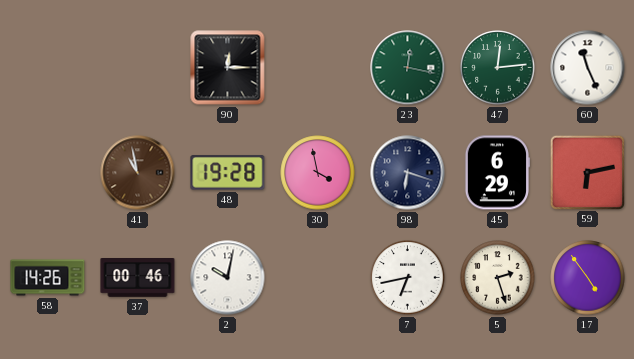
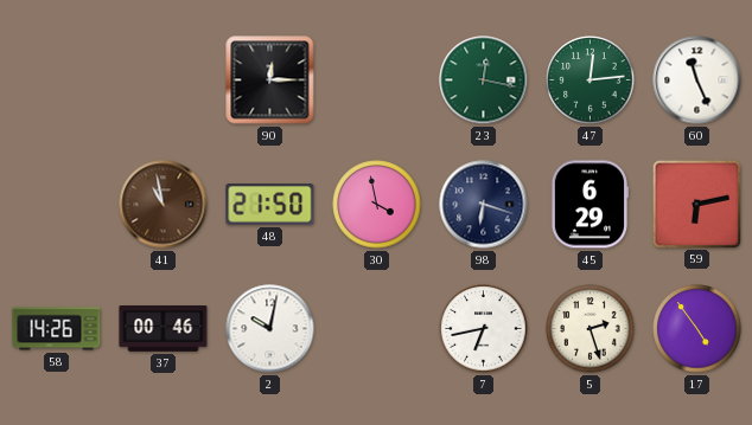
48: 19:28 -> 21:50
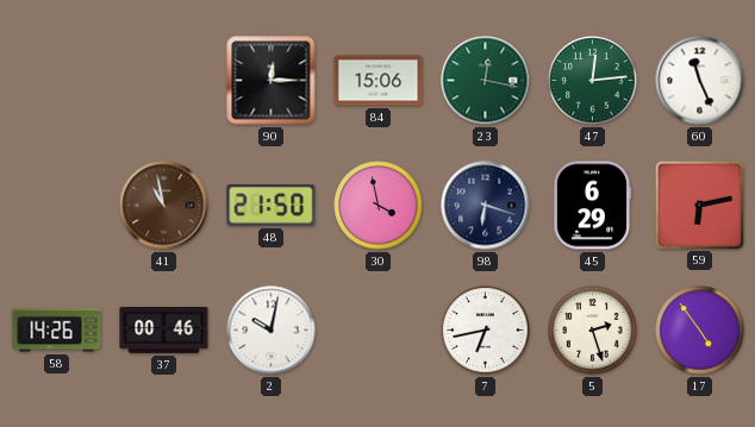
84: none -> 15:06
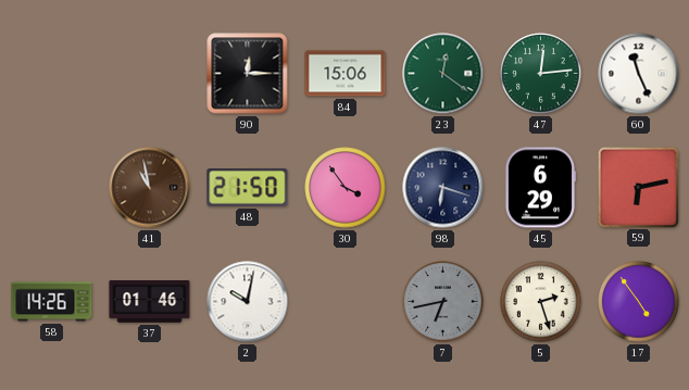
23: 12:17 -> 12:21
30: 3:58 -> 3:54
37: 00:46 -> 01:46
7 dial: white -> grey
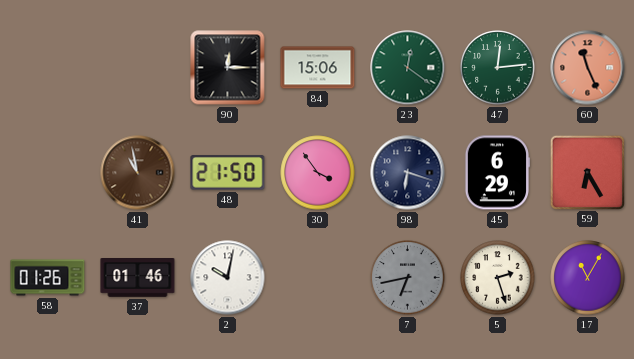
60 dial: white -> salmon
59: 6:13 -> 6:25
58: 14:26 -> 01:26
17: 4:54 -> 11:05
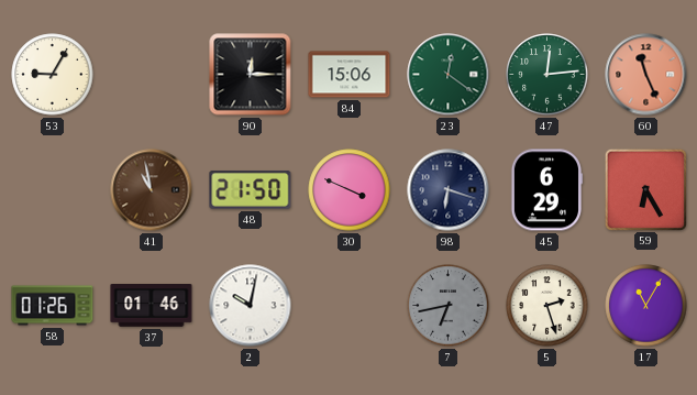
53: none -> 9:05
30: 3:54 -> 3:49
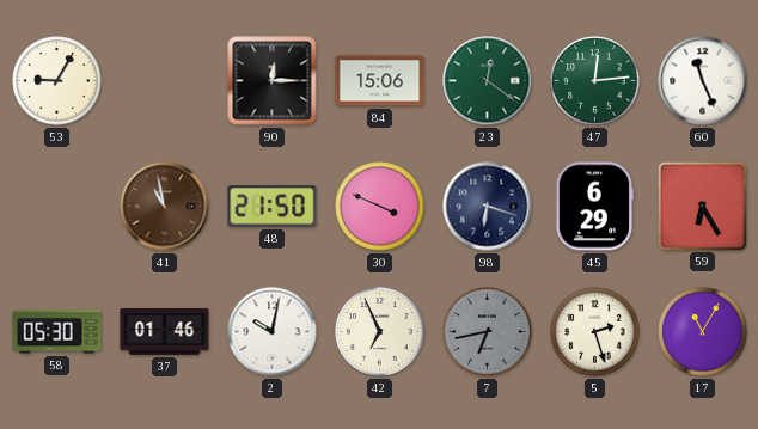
60 dial: salmon -> white
58: 01:26 -> 05:30
42: none -> 6:56
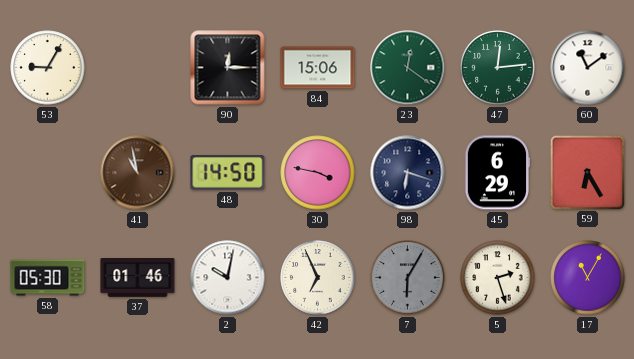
60: 11:26 -> 11:09
48: 21:50 -> 14:50
30: 3:49 -> 3:47
7: 6:43 -> 6:05
